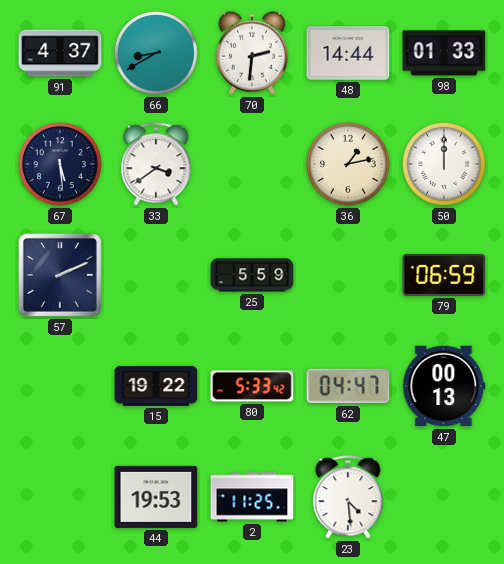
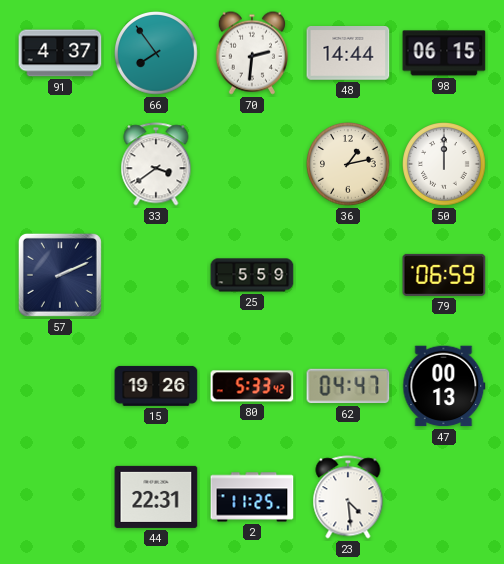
66: 8:40 -> 7:54
98: 01:33 -> 06:15
67: 5:29 -> none
15: 19:22 -> 19:26
44: 19:53 -> 22:31
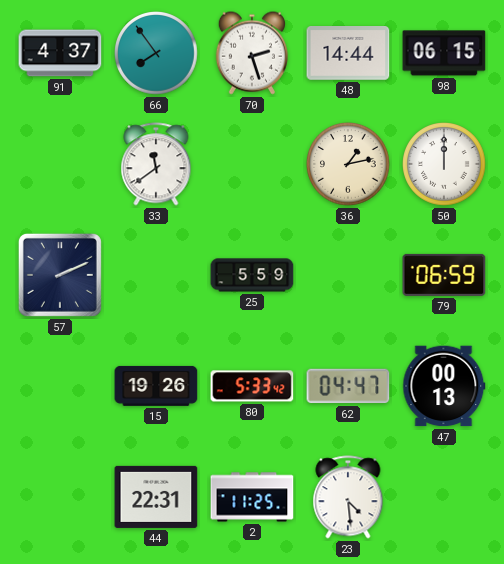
70: 2:31 -> 2:27
33: 3:39 -> 11:39
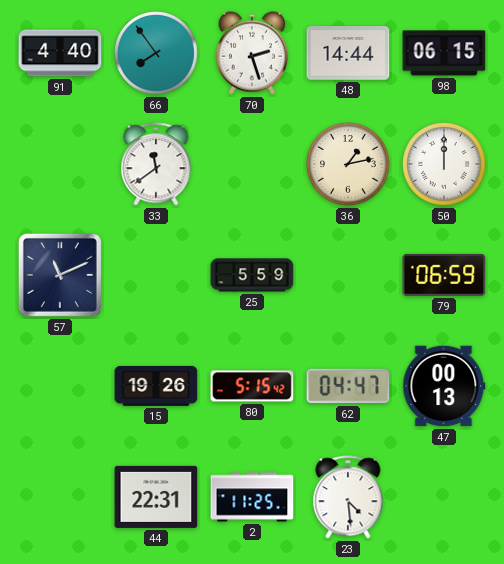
91: 4:37 -> 4:40
57: 2:11 -> 11:11
80: 5:33 -> 5:15
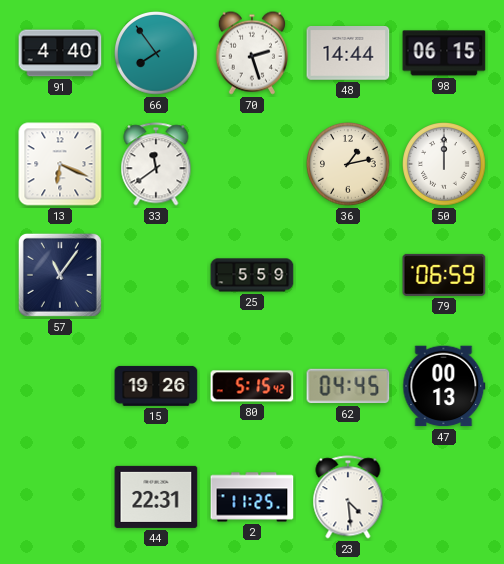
13: none -> 6:19
57: 11:11 -> 11:06
62: 04:47 -> 04:45
